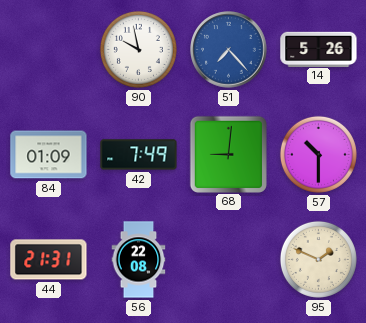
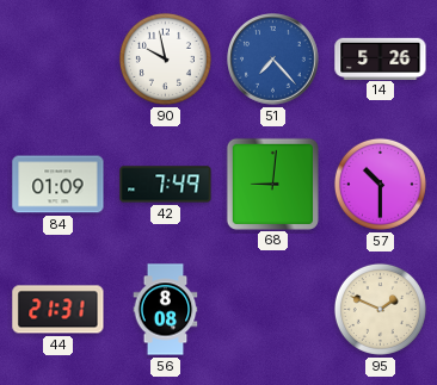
56: 22:08 -> 8:08
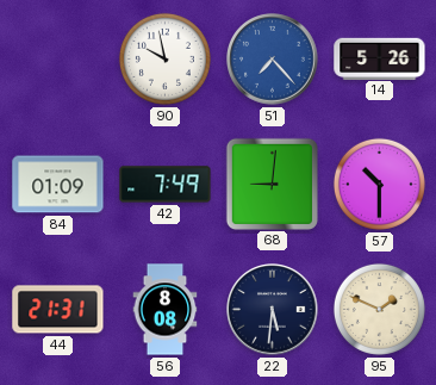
22: none -> 5:31
